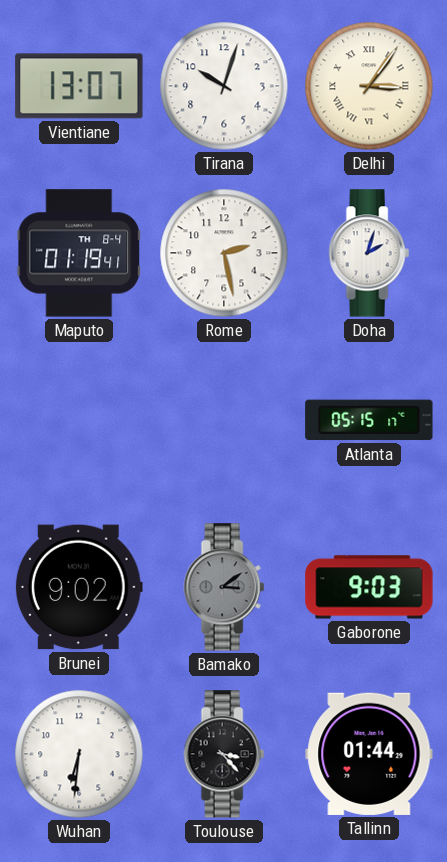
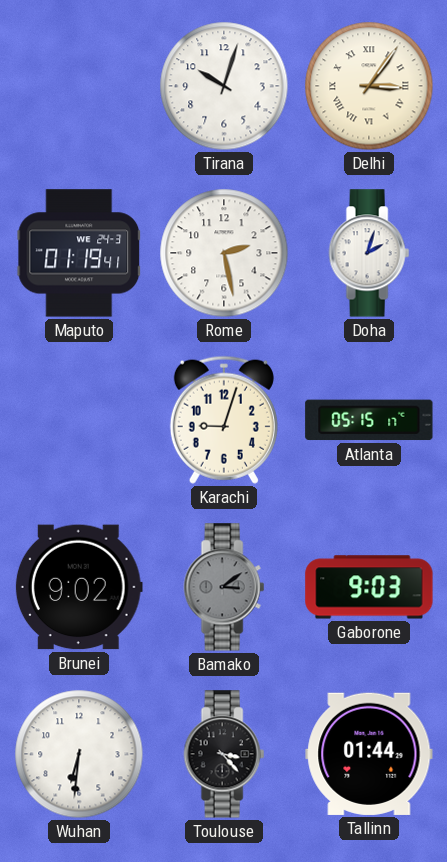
Vientiane: 13:07 -> none
Maputo date: TH 8-4 -> WE 24-3
Karachi: none -> 9:03
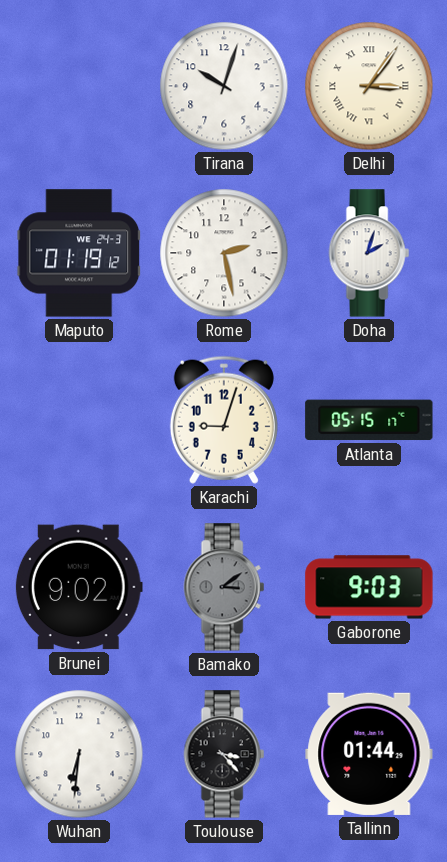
Maputo: 01:19:41 -> 01:19:12
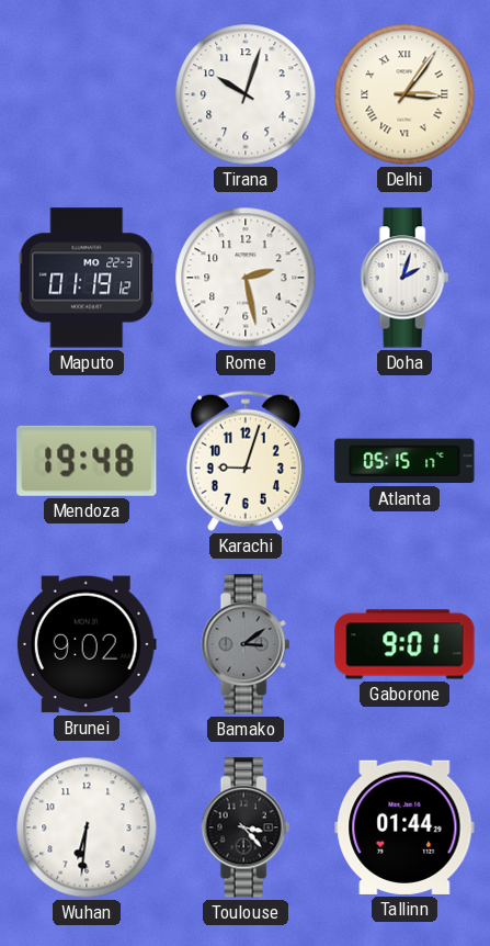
Maputo date: WE 24-3 -> MO 22-3
Mendoza: none -> 19:48
Gaborone: 9:03 -> 9:01
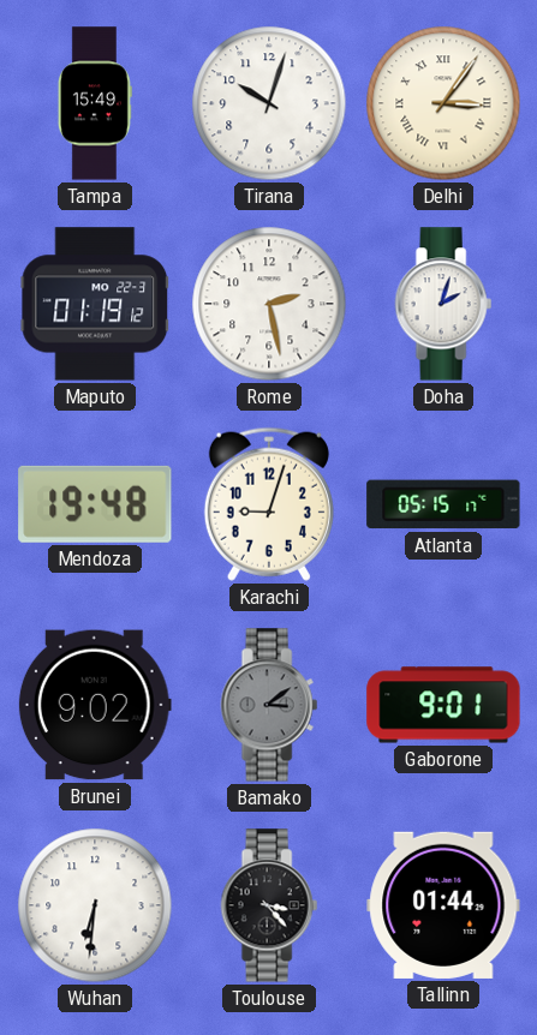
Tampa: none -> 15:49
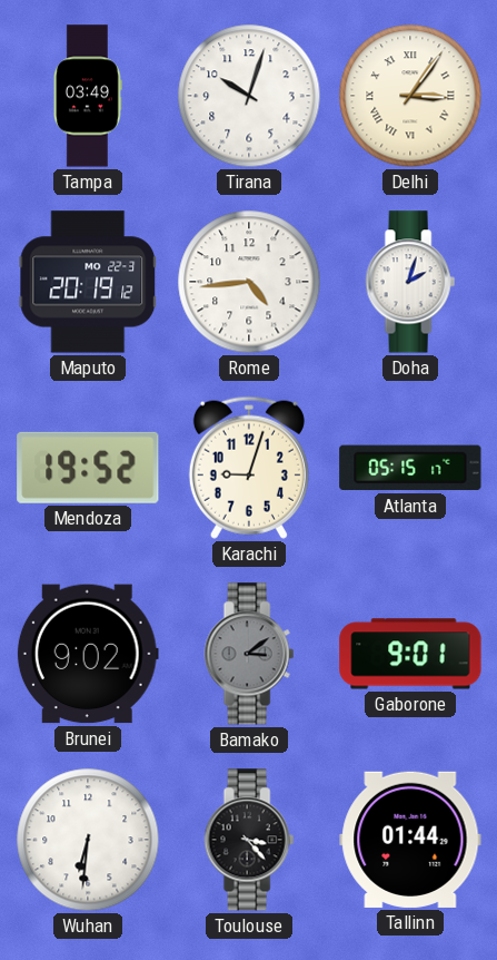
Tampa: 15:49 -> 03:49
Maputo: 01:19 -> 20:19
Rome: 2:28 -> 4:44
Mendoza: 19:48 -> 19:52
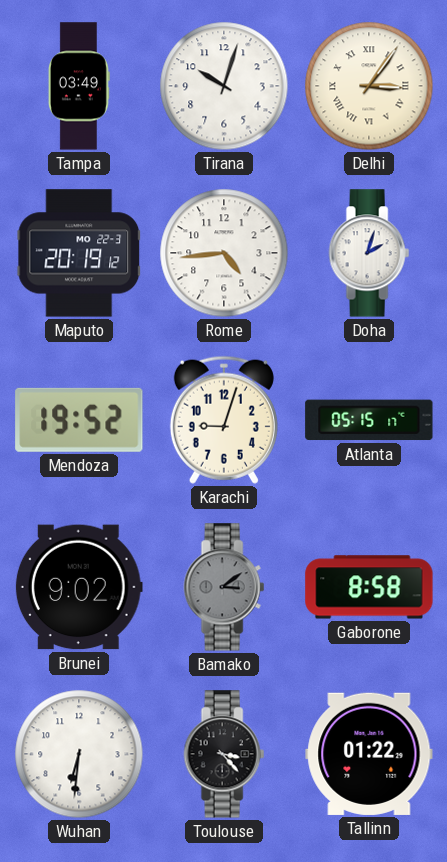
Gaborone: 9:01 -> 8:58
Tallinn: 01:44 -> 01:22
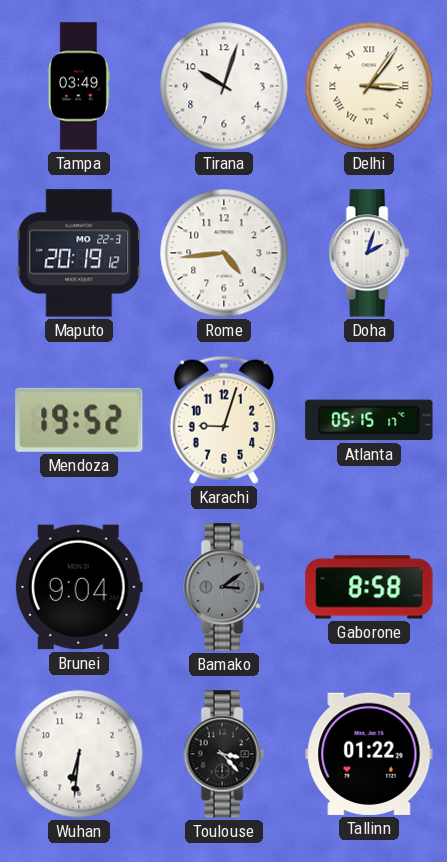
Brunei: 9:02 -> 9:04
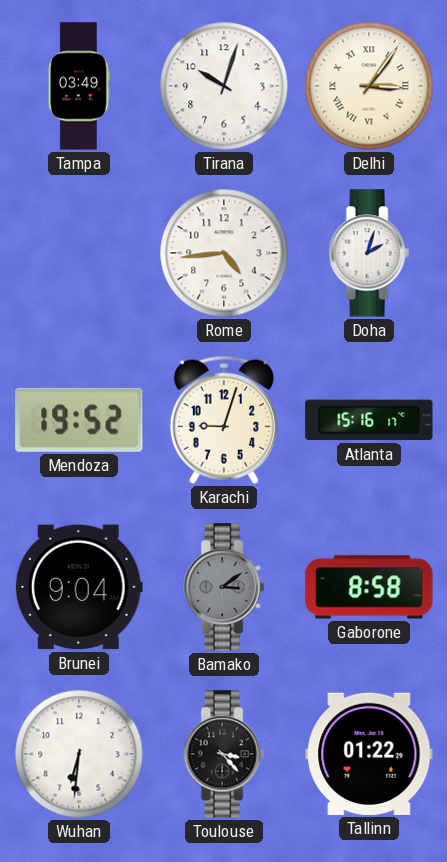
Maputo: 20:19 -> none
Atlanta: 05:15 -> 15:16
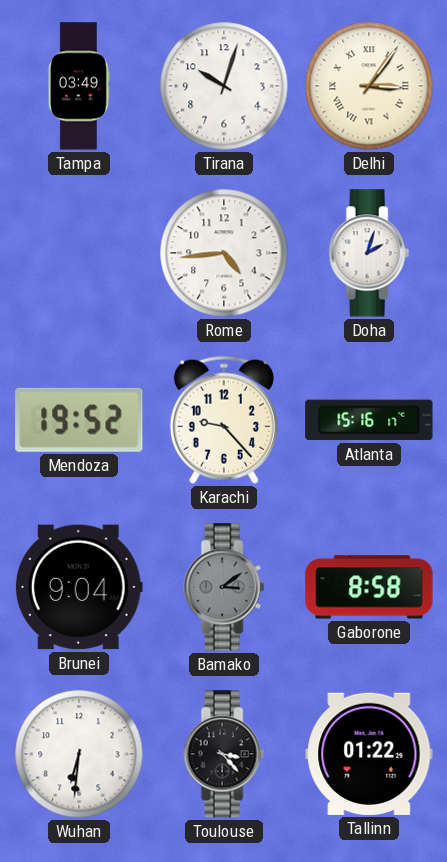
Karachi: 9:03 -> 9:23
